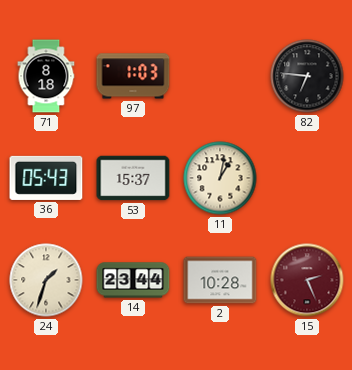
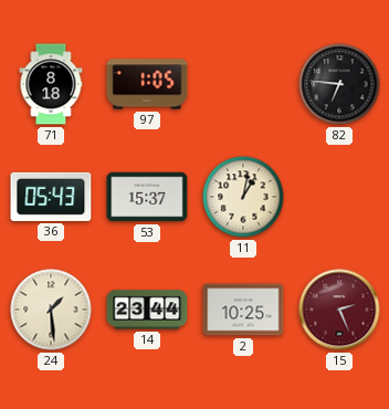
97: 1:03 -> 1:05
24: 1:33 -> 1:29
2: 10:28 -> 10:25
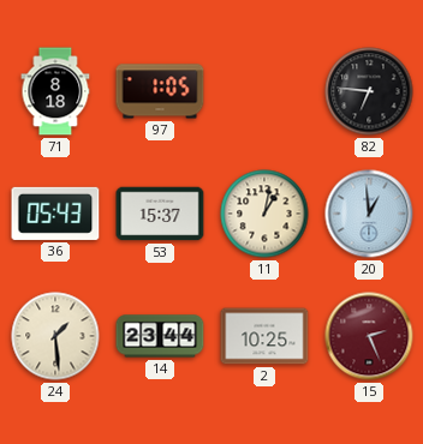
20: none -> 12:59
